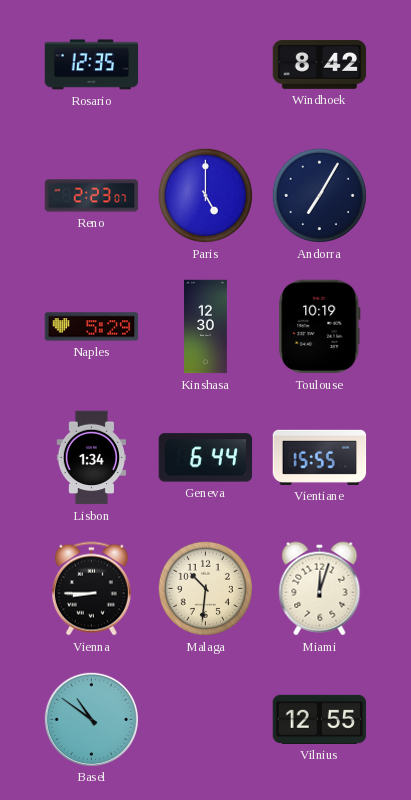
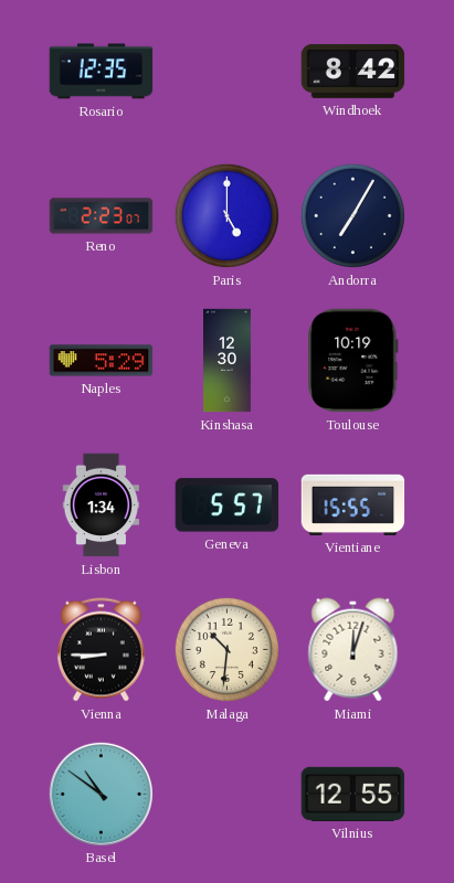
Geneva: 6:44 -> 5:57
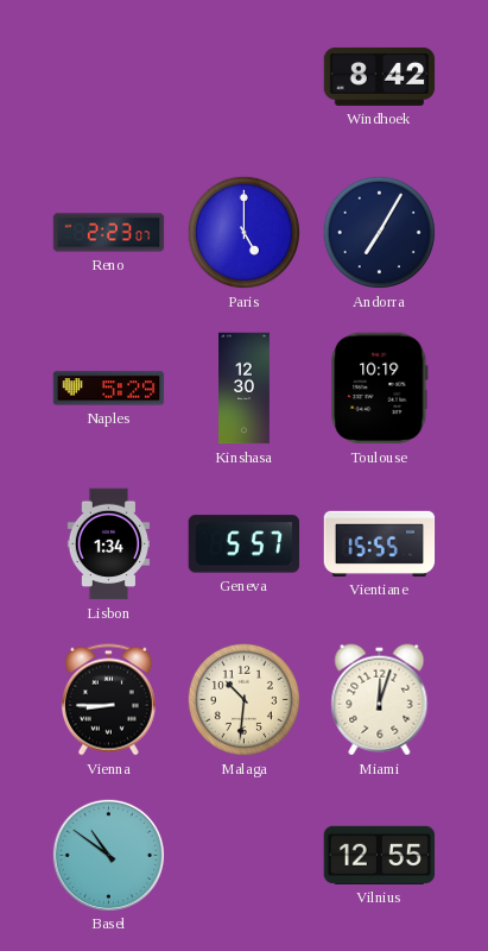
Rosario: 12:35 -> none
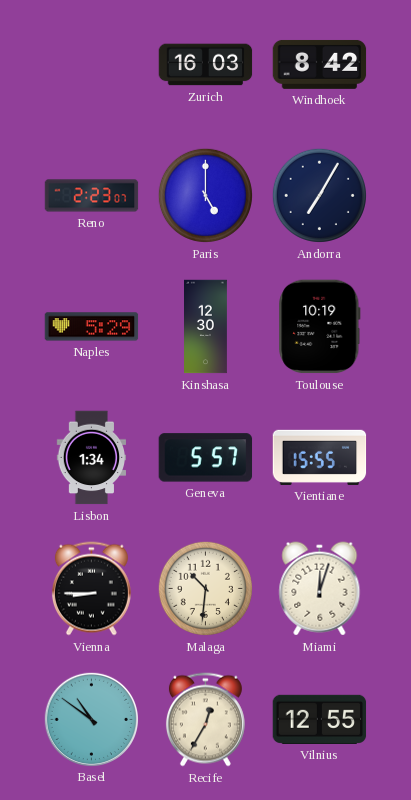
Zurich: none -> 16:03
Recife: none -> 12:35
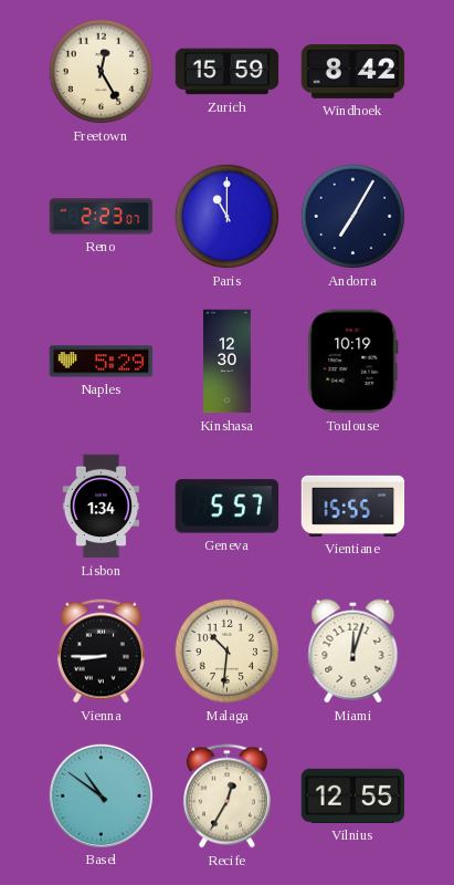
Freetown: none -> 12:25
Zurich: 16:03 -> 15:59
Paris: 5:00 -> 11:00
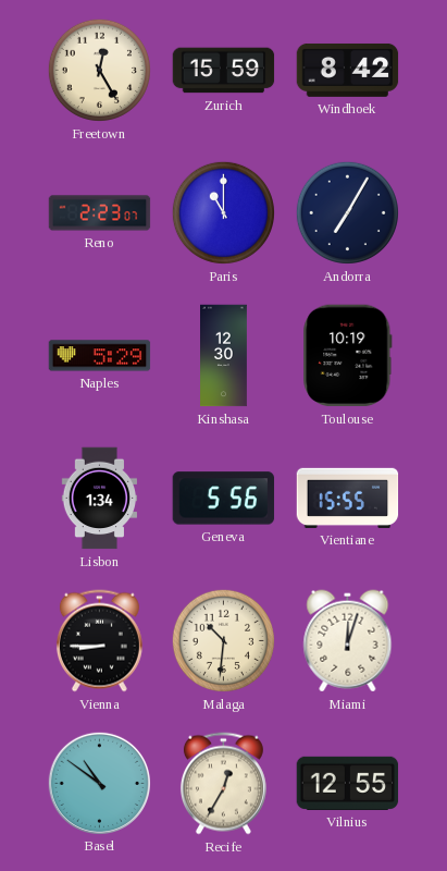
Geneva: 5:57 -> 5:56
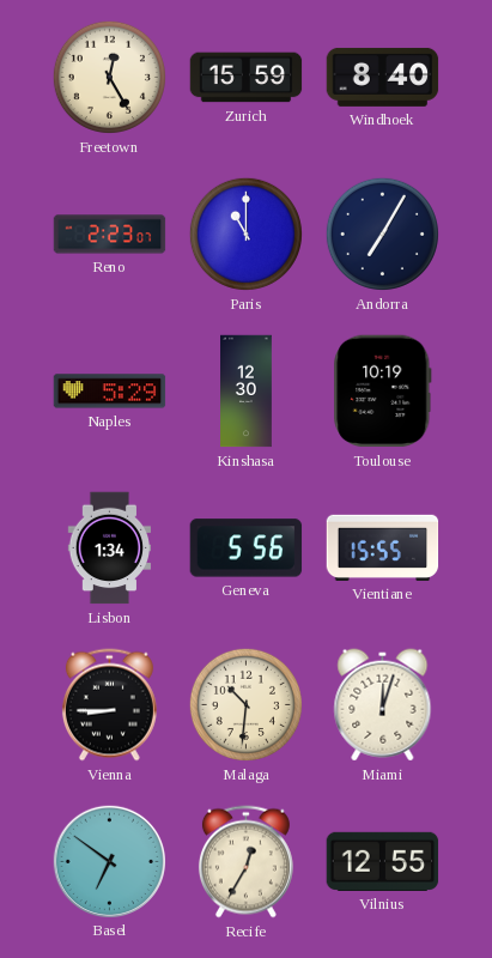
Windhoek: 8:42 -> 8:40
Basel: 10:51 -> 6:51
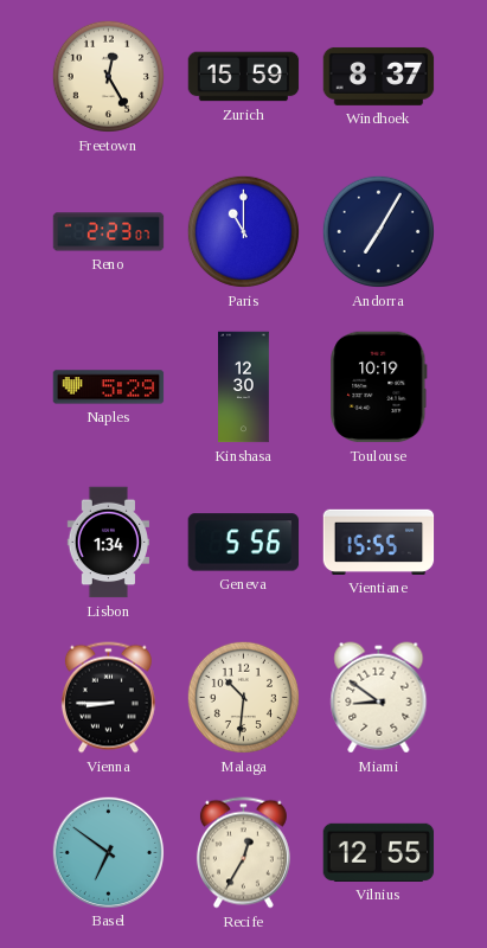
Windhoek: 8:40 -> 8:37
Miami: 12:03 -> 8:51
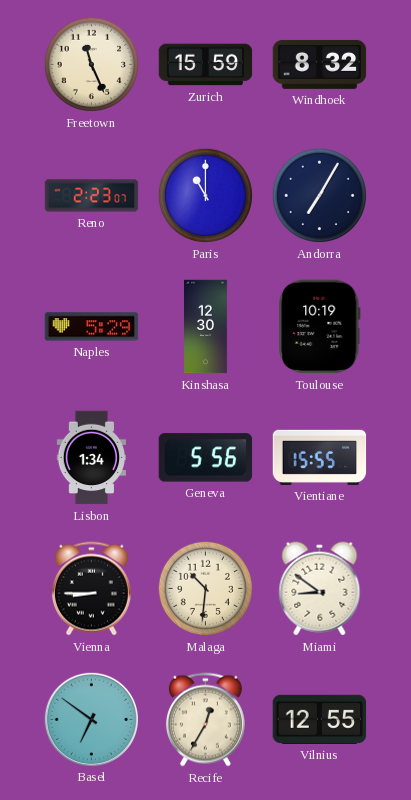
Freetown: 12:25 -> 11:26
Windhoek: 8:37 -> 8:32
